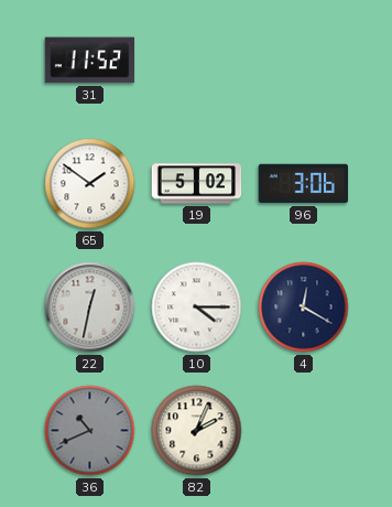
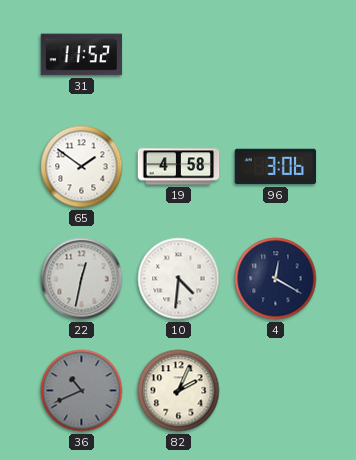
19: 5:02 -> 4:58
10: 4:15 -> 4:31
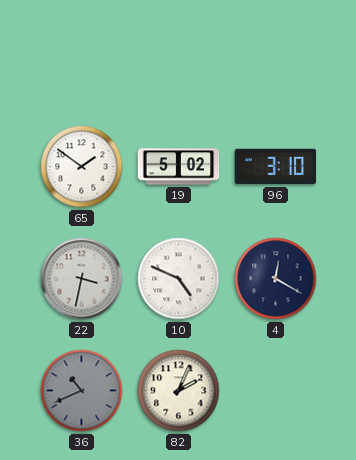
31: 11:52 -> none
19: 4:58 -> 5:02
96: 3:06 -> 3:10
22: 12:32 -> 3:32
10: 4:31 -> 4:49
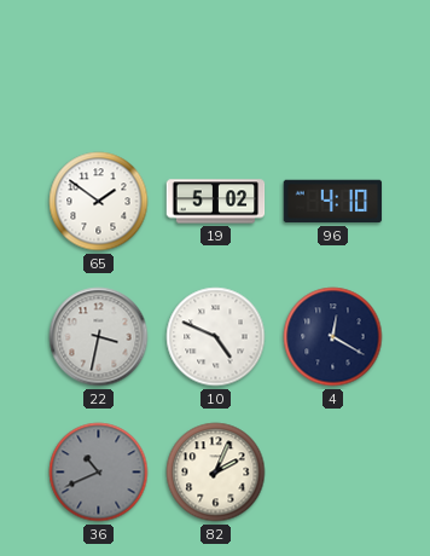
96: 3:10 -> 4:10
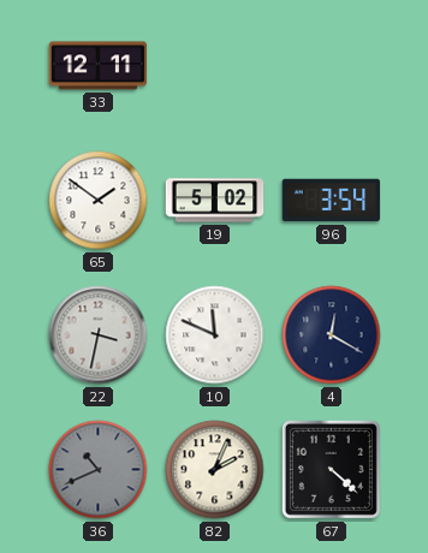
33: none -> 12:11
96: 4:10 -> 3:54
10: 4:49 -> 11:49
67: none -> 4:22
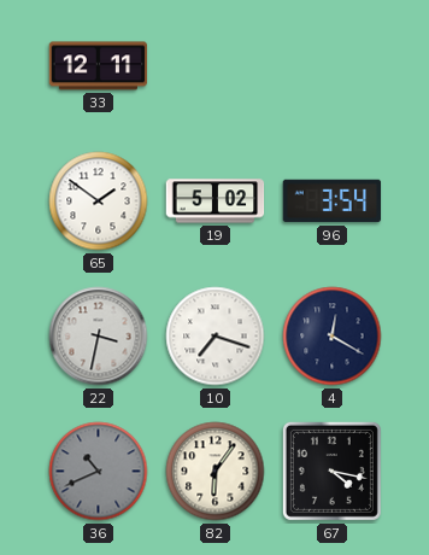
10: 11:49 -> 7:18
82: 2:04 -> 6:06
67: 4:22 -> 4:17
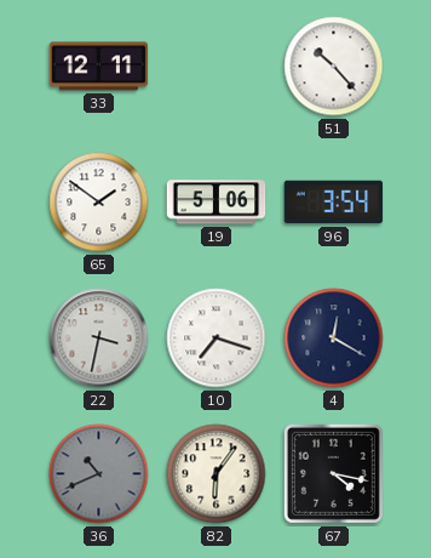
51: none -> 10:23
19: 5:02 -> 5:06
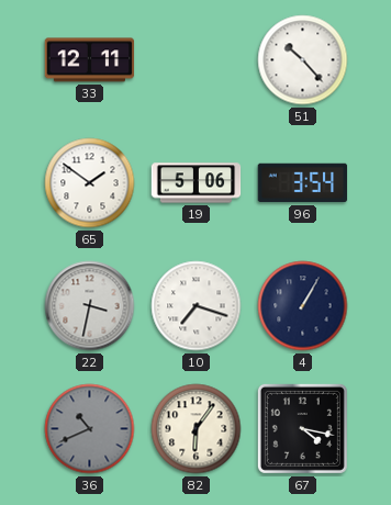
4: 12:20 -> 1:05
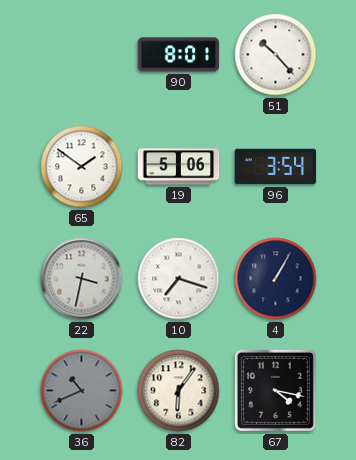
33: 12:11 -> none
90: none -> 8:01
